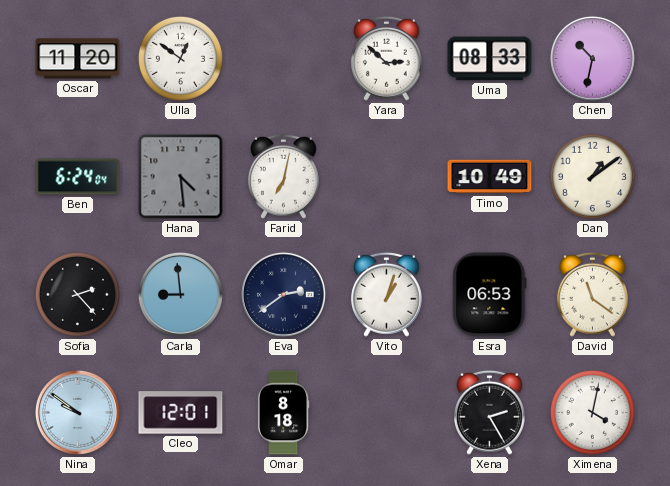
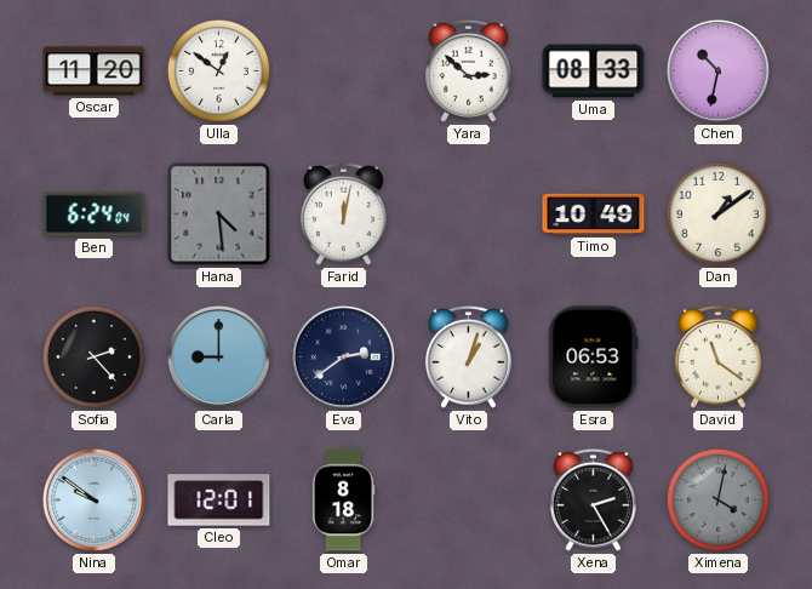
Farid: 7:02 -> 12:02
Carla: 8:59 -> 9:00
Ximena dial: white -> grey
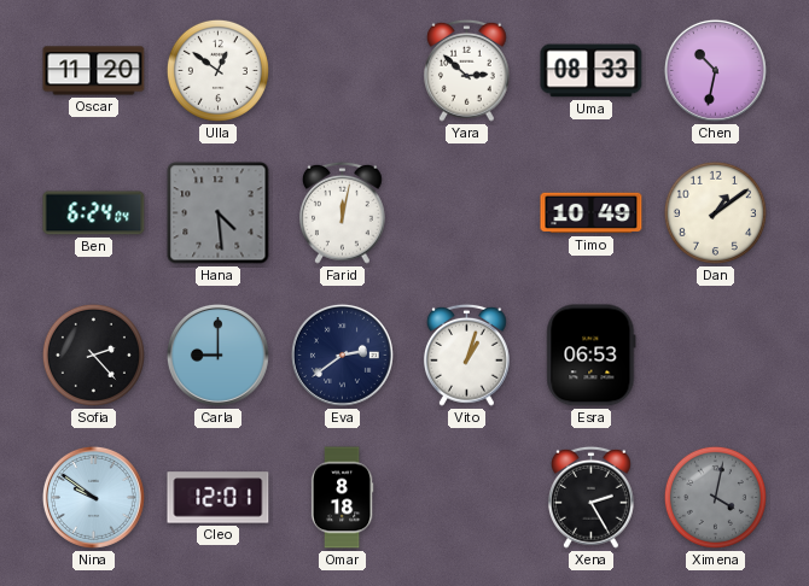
David: 11:21 -> none
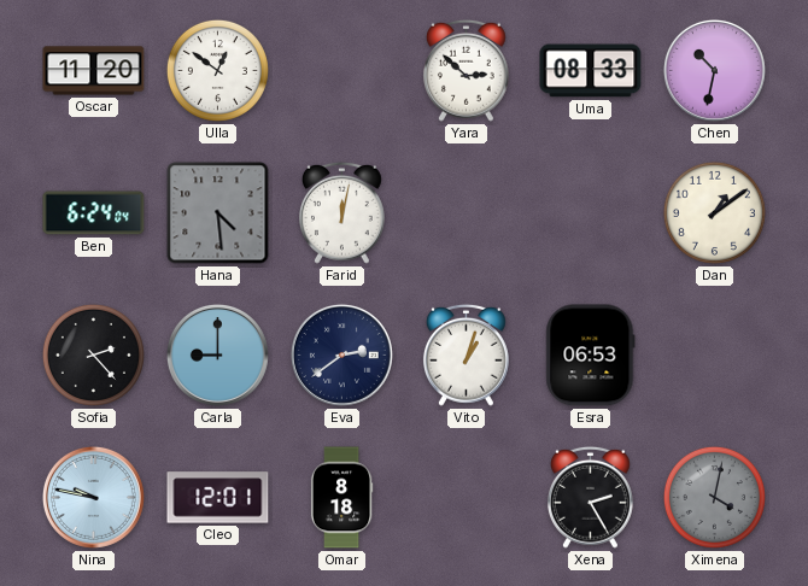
Timo: 10:49 -> none
Nina: 9:51 -> 9:47
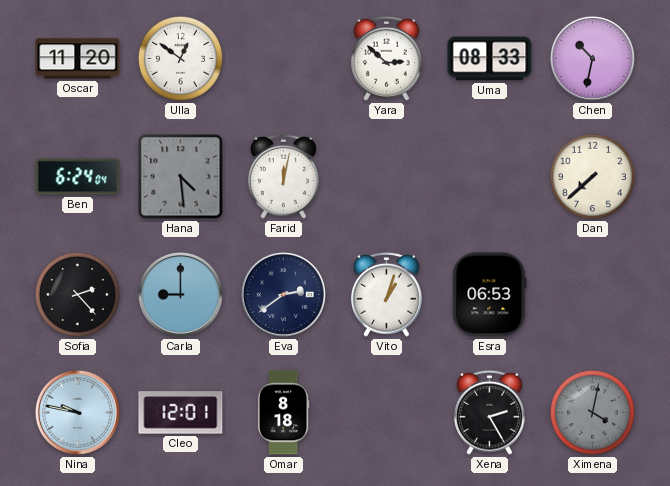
Dan: 1:09 -> 7:38
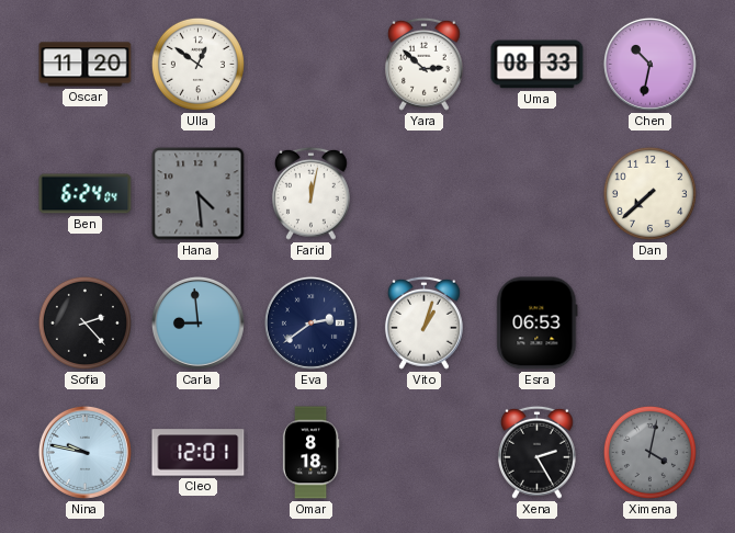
Carla: 9:00 -> 8:59
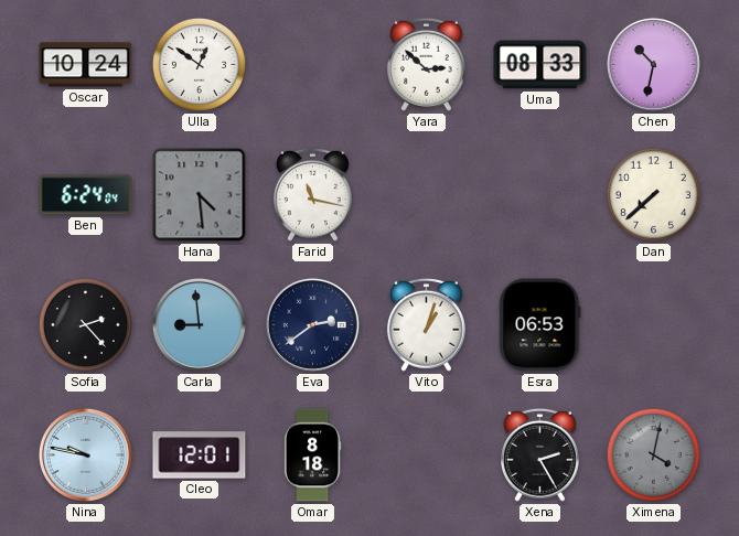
Oscar: 11:20 -> 10:24
Farid: 12:02 -> 11:17
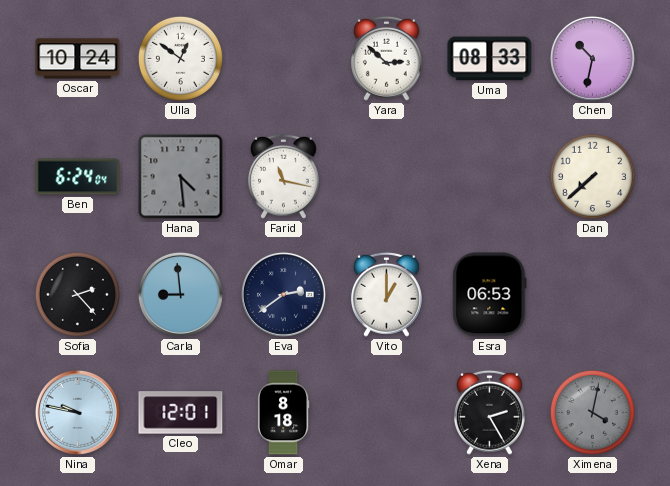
Vito: 1:03 -> 1:00
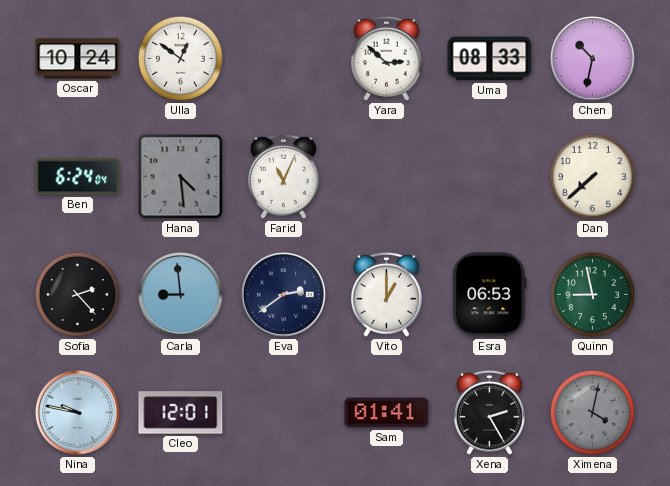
Farid: 11:17 -> 11:04
Quinn: none -> 8:58
Omar: 8:18 -> none
Sam: none -> 01:41
